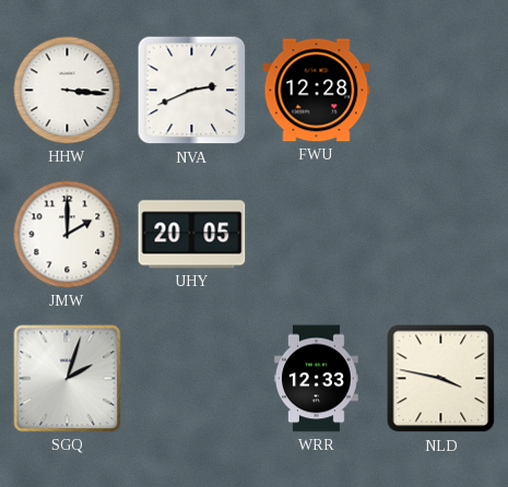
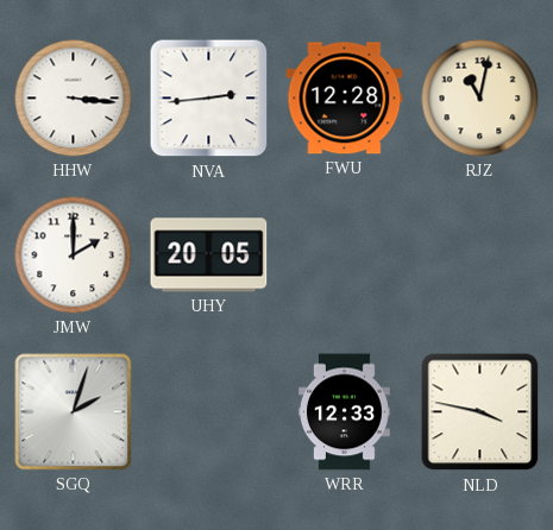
NVA: 2:41 -> 2:44
RJZ: none -> 11:02
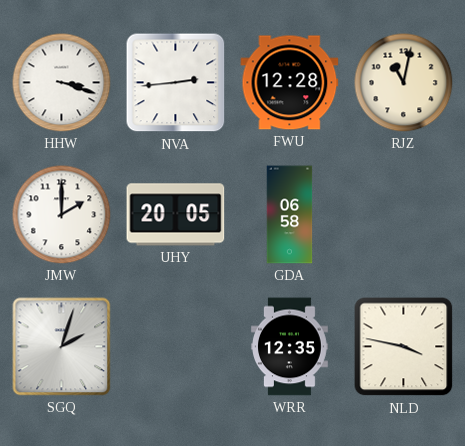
HHW: 3:16 -> 3:18
GDA: none -> 06:58
WRR: 12:33 -> 12:35
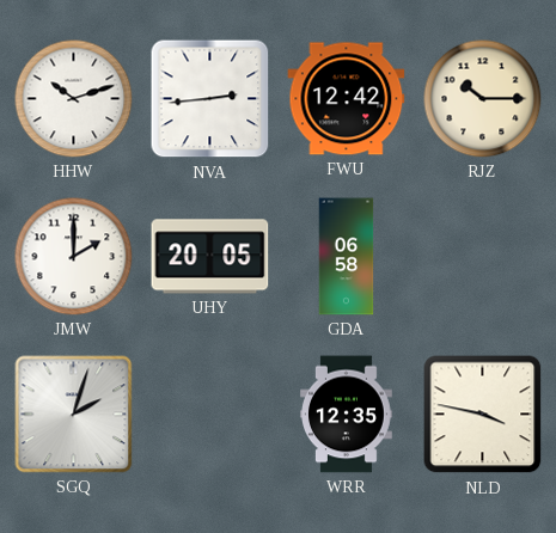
HHW: 3:18 -> 10:12
FWU: 12:28 -> 12:42
RJZ: 11:02 -> 10:15
